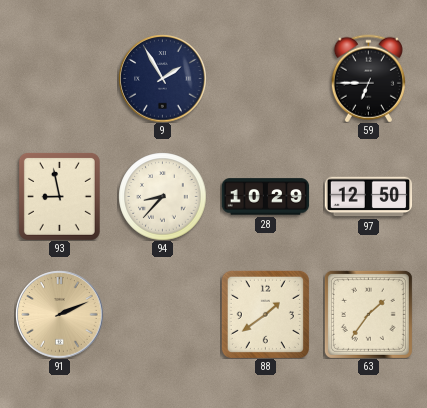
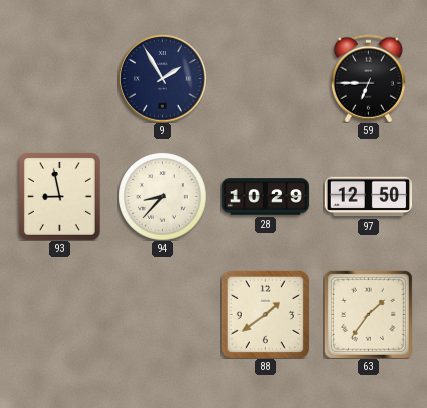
91: 2:11 -> none
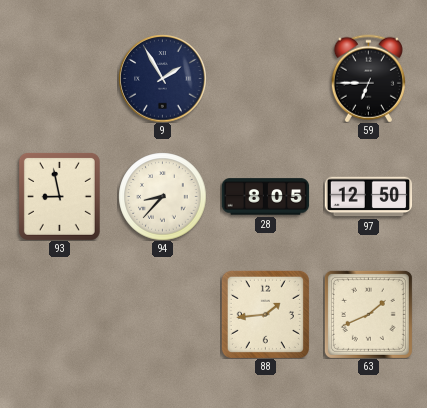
28: 10:29 -> 8:05
88: 1:39 -> 1:44
63: 1:36 -> 1:41
